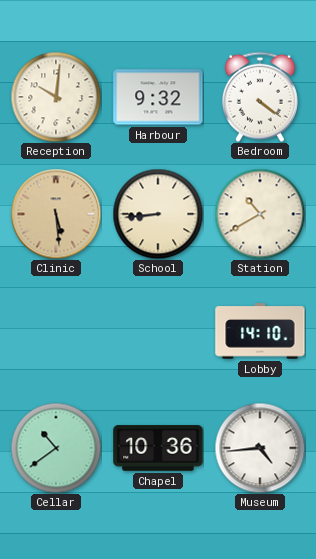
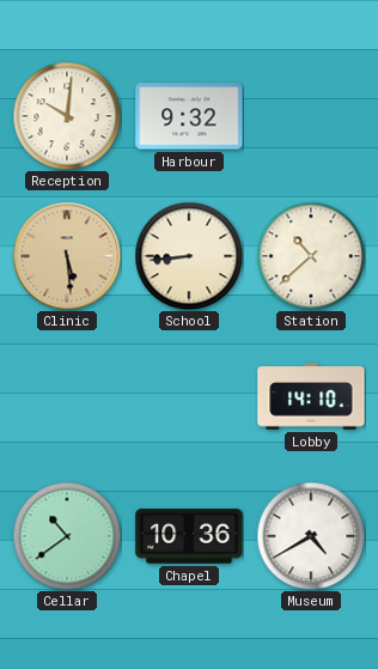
Bedroom: 4:21 -> none
Station: 10:40 -> 10:38
Museum: 4:44 -> 4:40
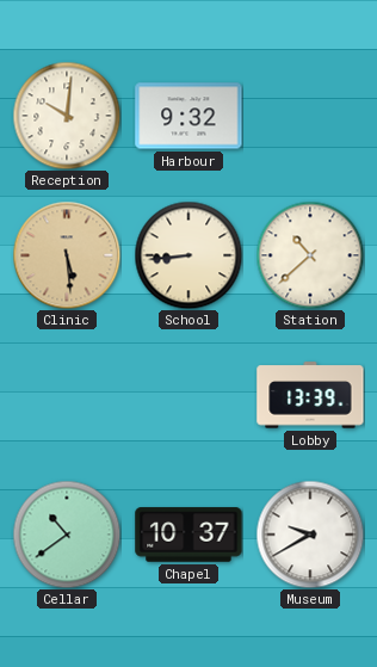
Lobby: 14:10 -> 13:39
Chapel: 10:36 -> 10:37
Museum: 4:40 -> 9:40
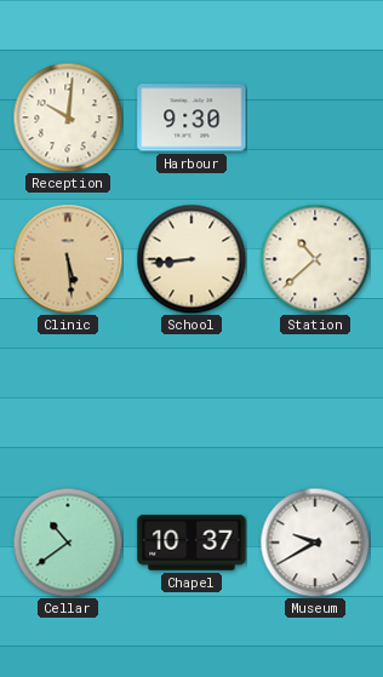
Harbour: 9:32 -> 9:30
Lobby: 13:39 -> none
